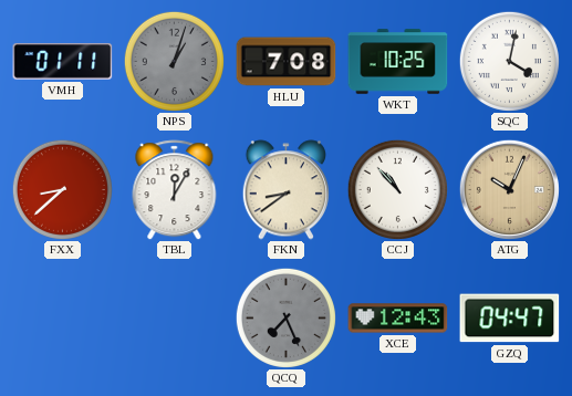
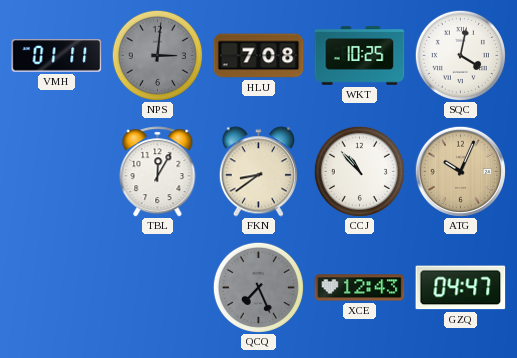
NPS: 1:03 -> 3:01
FXX: 8:38 -> none
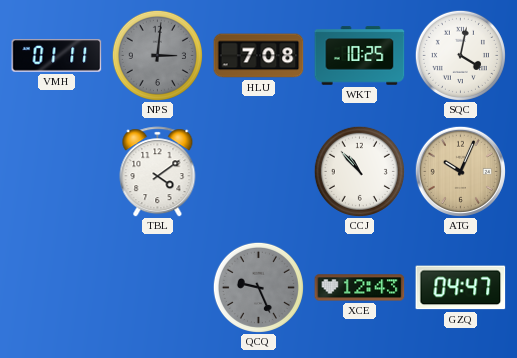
TBL: 12:05 -> 4:09
FKN: 8:39 -> none
QCQ: 7:26 -> 9:26
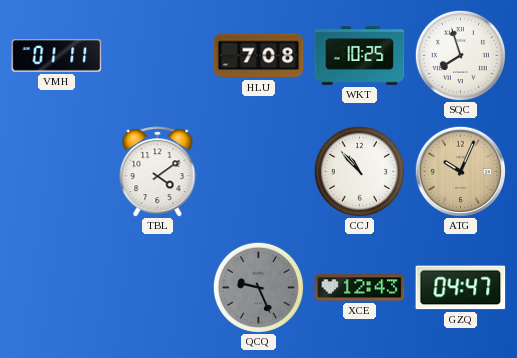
NPS: 3:01 -> none
SQC: 4:02 -> 7:57
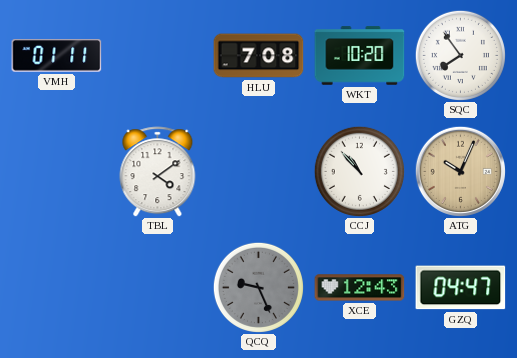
WKT: 10:25 -> 10:20
SQC: 7:57 -> 7:54
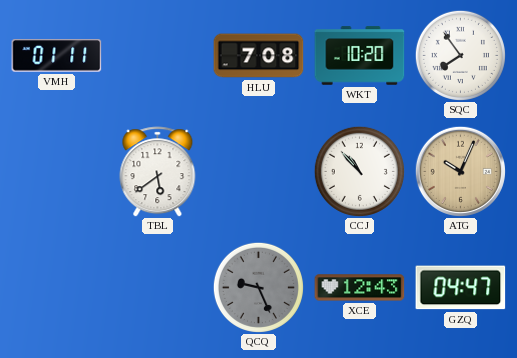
TBL: 4:09 -> 5:39
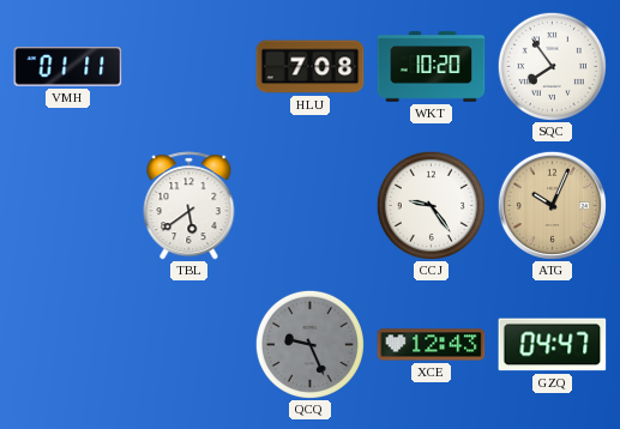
CCJ: 10:53 -> 9:24
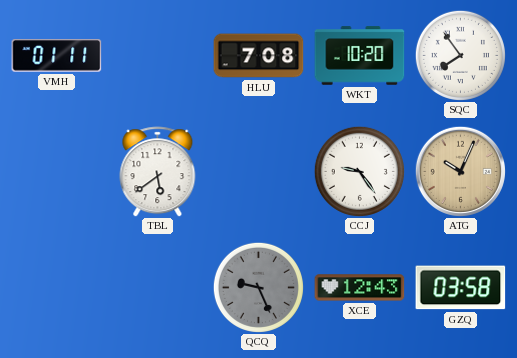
GZQ: 04:47 -> 03:58
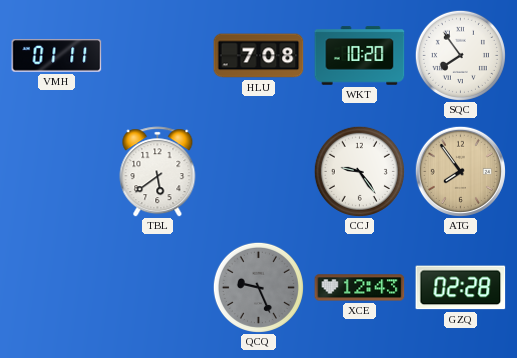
ATG: 10:04 -> 7:54
GZQ: 03:58 -> 02:28
